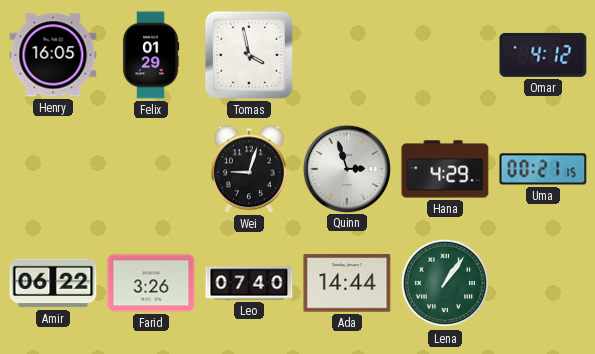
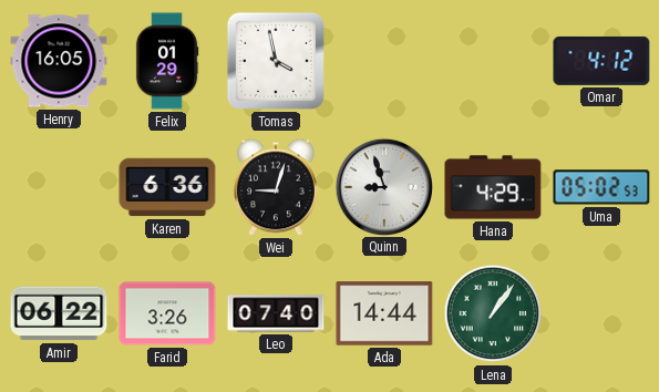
Karen: none -> 6:36
Quinn: 2:57 -> 8:57
Uma: 00:21 -> 05:02
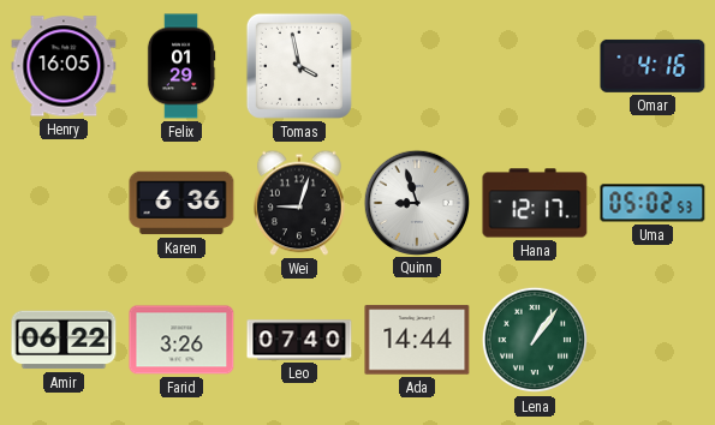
Omar: 4:12 -> 4:16
Hana: 4:29 -> 12:17
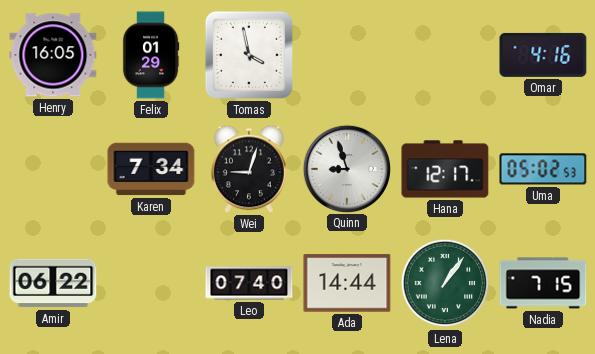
Karen: 6:36 -> 7:34
Farid: 3:26 -> none
Nadia: none -> 7:15
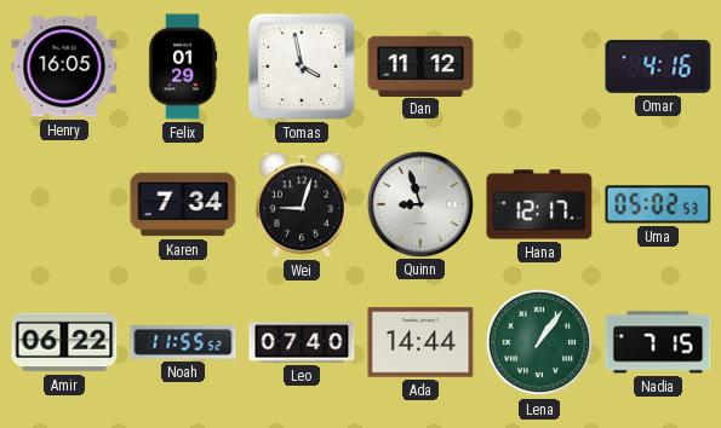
Dan: none -> 11:12
Noah: none -> 11:55
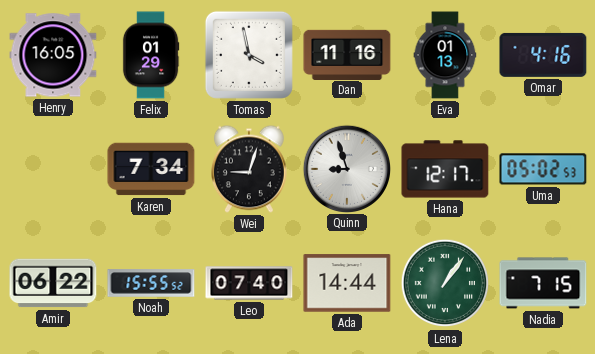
Dan: 11:12 -> 11:16
Eva: none -> 01:13
Noah: 11:55 -> 15:55
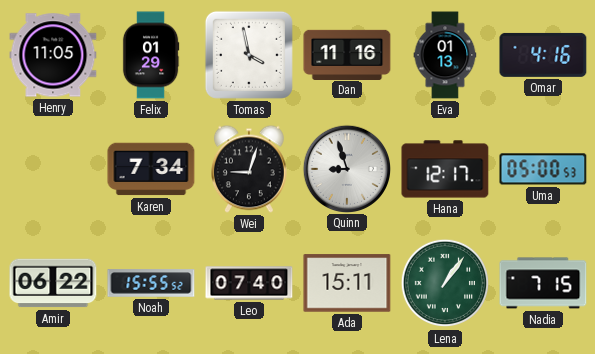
Henry: 16:05 -> 11:05
Uma: 05:02 -> 05:00
Ada: 14:44 -> 15:11
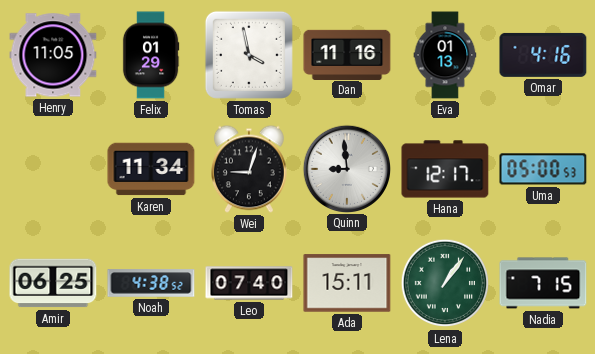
Karen: 7:34 -> 11:34
Quinn: 8:57 -> 8:59
Amir: 06:22 -> 06:25
Noah: 15:55 -> 4:38
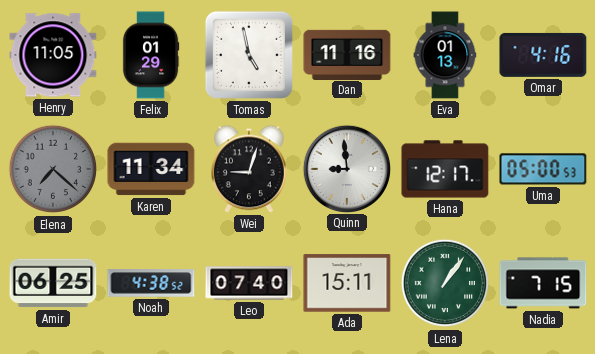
Tomas: 3:58 -> 4:58
Elena: none -> 7:22
